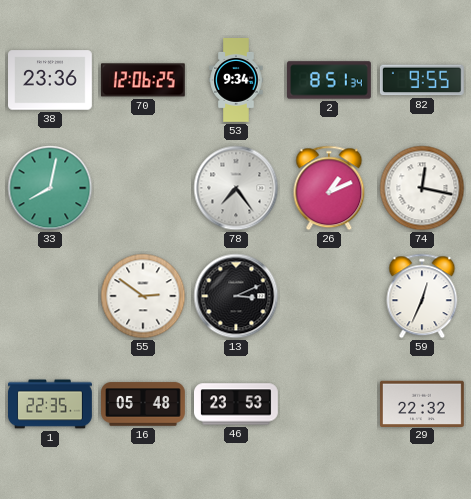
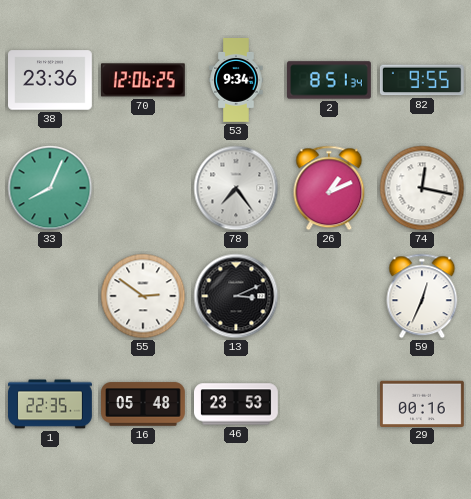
33: 8:02 -> 8:04
29: 22:32 -> 00:16
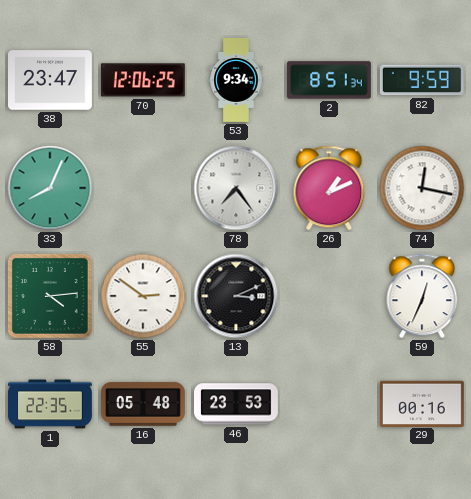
38: 23:36 -> 23:47
82: 9:55 -> 9:59
58: none -> 4:14
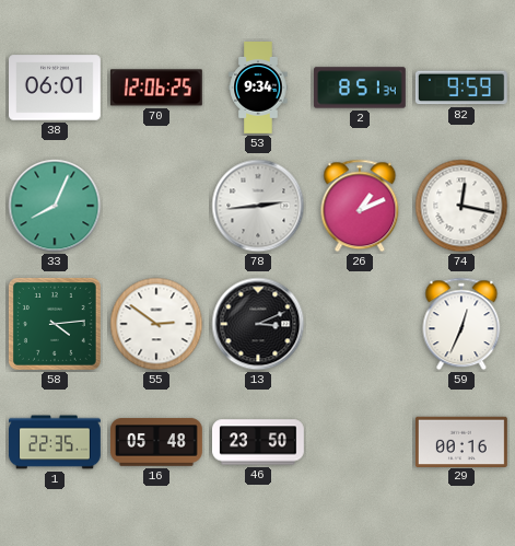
38: 23:47 -> 06:01
78: 7:24 -> 2:44
46: 23:53 -> 23:50
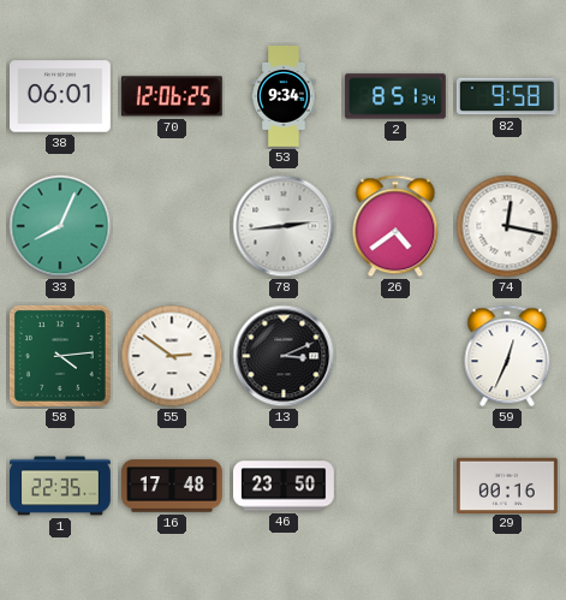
82: 9:59 -> 9:58
26: 1:11 -> 4:39
16: 05:48 -> 17:48
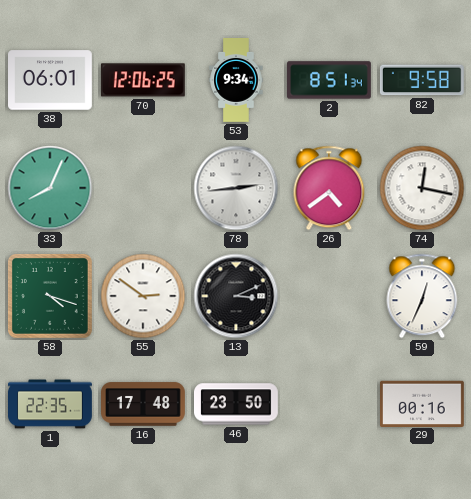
58: 4:14 -> 4:18
